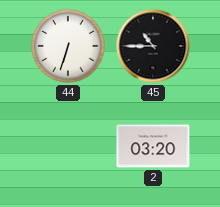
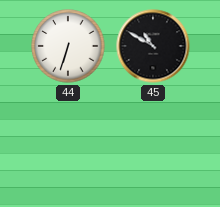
45: 10:45 -> 10:50
2: 03:20 -> none
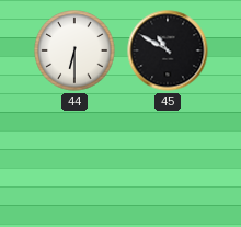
44: 6:33 -> 6:30
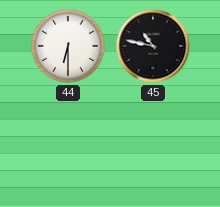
45: 10:50 -> 10:47
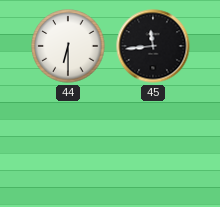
45: 10:47 -> 11:44
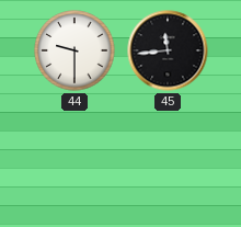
44: 6:30 -> 9:30
